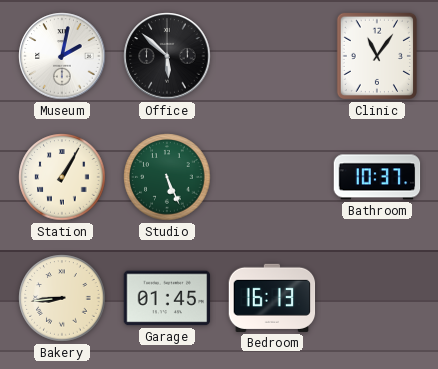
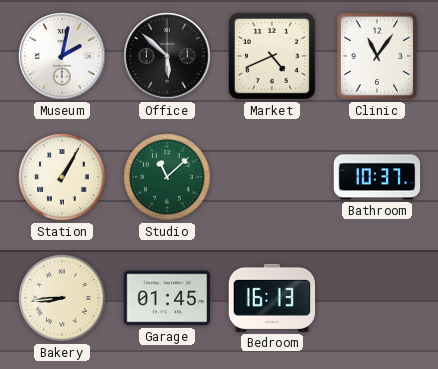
Market: none -> 4:41
Studio: 5:26 -> 11:08
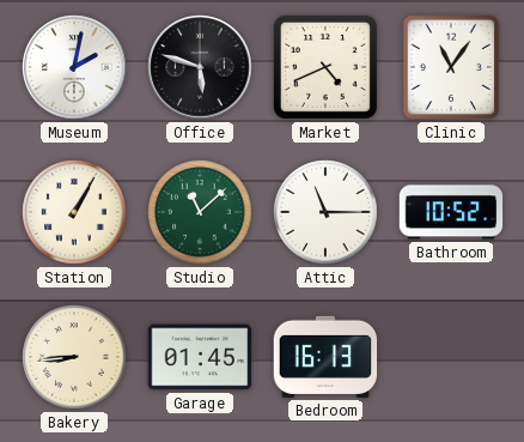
Office: 5:52 -> 5:48
Attic: none -> 11:15
Bathroom: 10:37 -> 10:52
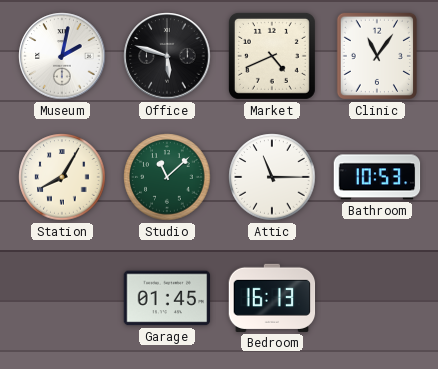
Station: 1:05 -> 8:05
Bathroom: 10:52 -> 10:53
Bakery: 8:44 -> none
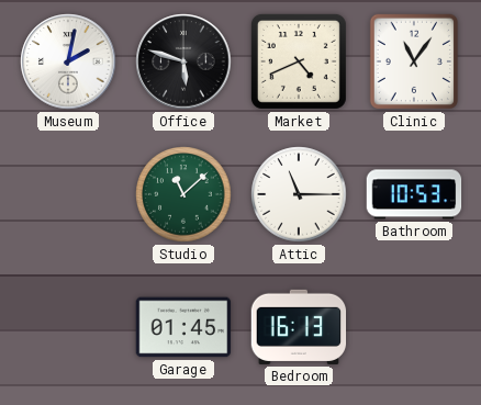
Station: 8:05 -> none
